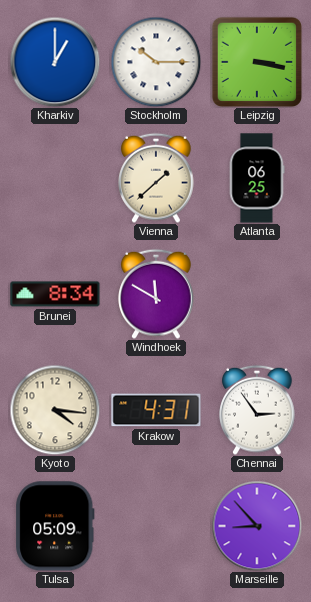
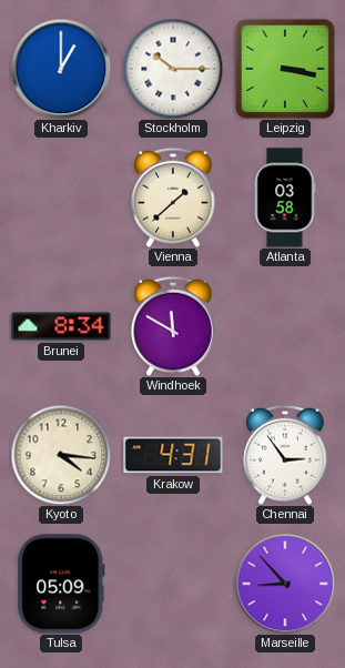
Atlanta: 06:25 -> 03:58
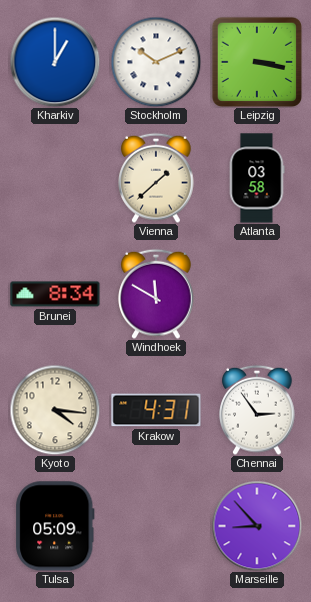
Stockholm: 10:15 -> 10:11
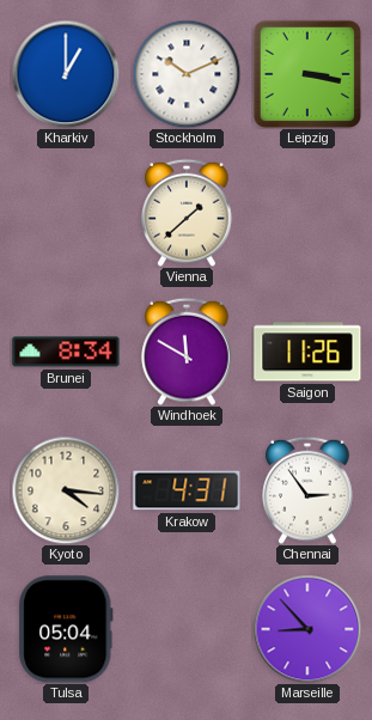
Atlanta: 03:58 -> none
Saigon: none -> 11:26
Tulsa: 05:09 -> 05:04
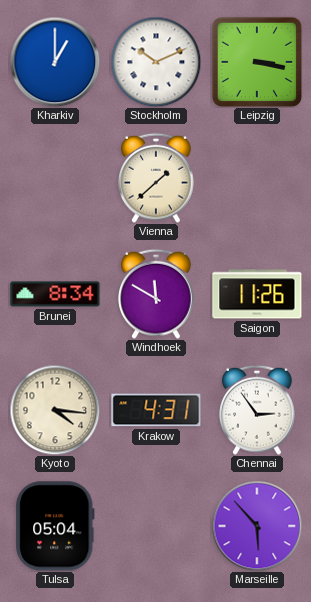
Marseille: 8:53 -> 5:53
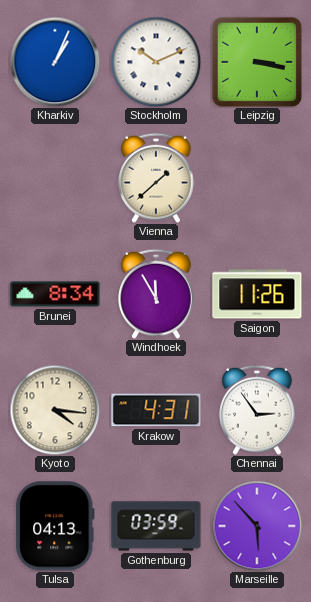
Kharkiv: 1:00 -> 1:04
Windhoek: 11:50 -> 11:55
Tulsa: 05:04 -> 04:13
Gothenburg: none -> 03:59
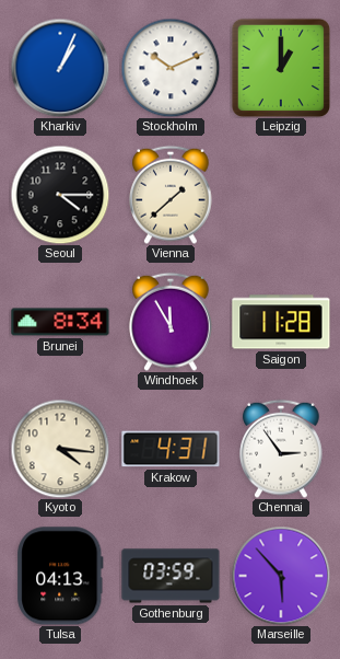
Leipzig: 3:17 -> 1:00
Seoul: none -> 4:15
Saigon: 11:26 -> 11:28
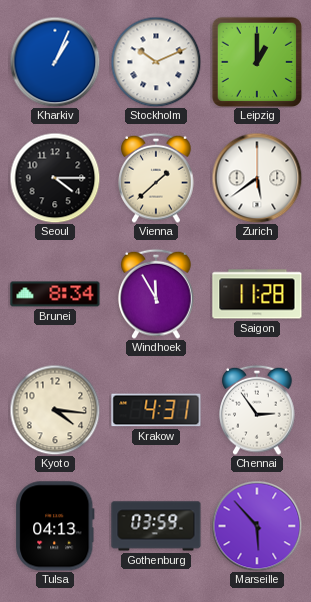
Zurich: none -> 5:39
